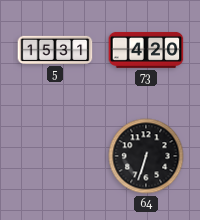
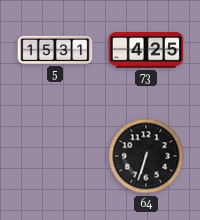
73: 4:20 -> 4:25
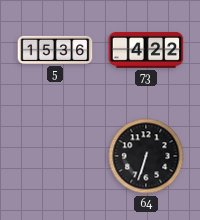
5: 15:31 -> 15:36
73: 4:25 -> 4:22
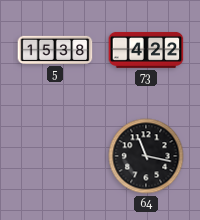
5: 15:36 -> 15:38
64: 6:33 -> 11:17
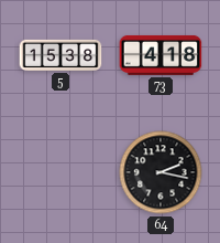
73: 4:22 -> 4:18
64: 11:17 -> 2:17
